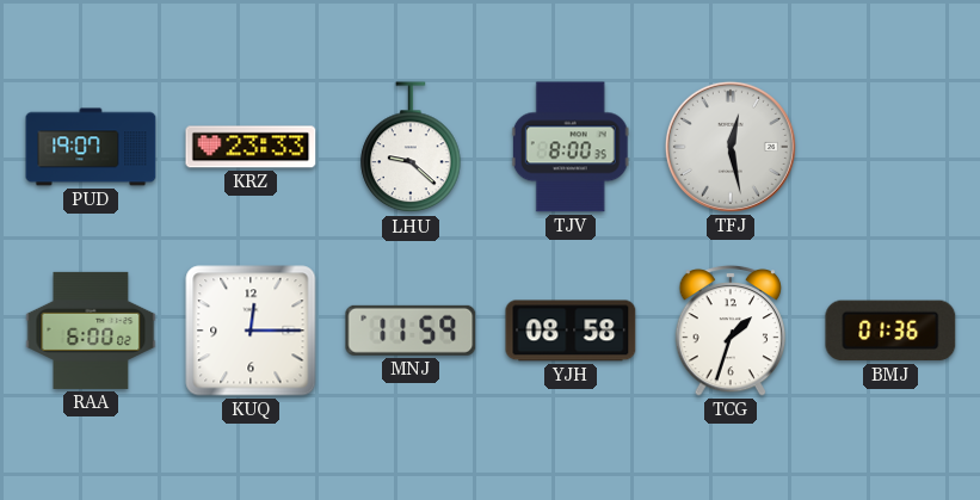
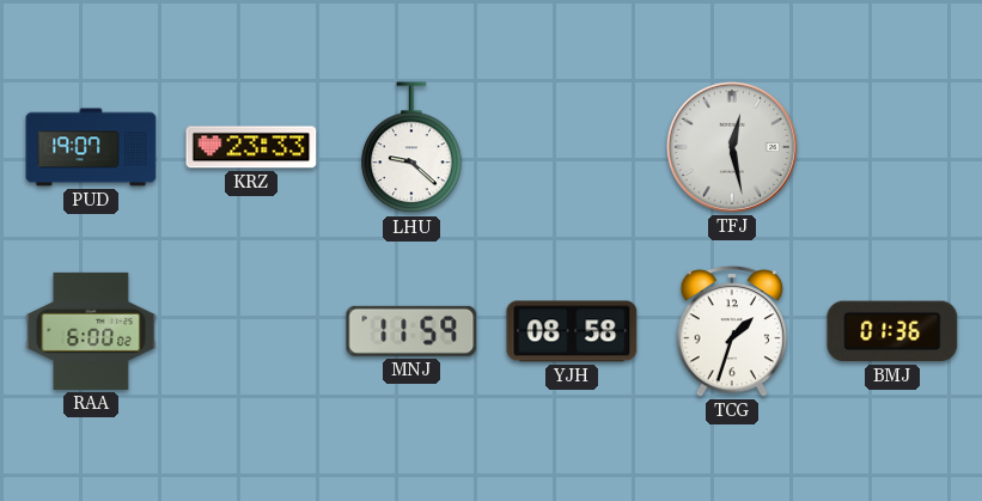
TJV: 8:00 -> none
KUQ: 12:15 -> none
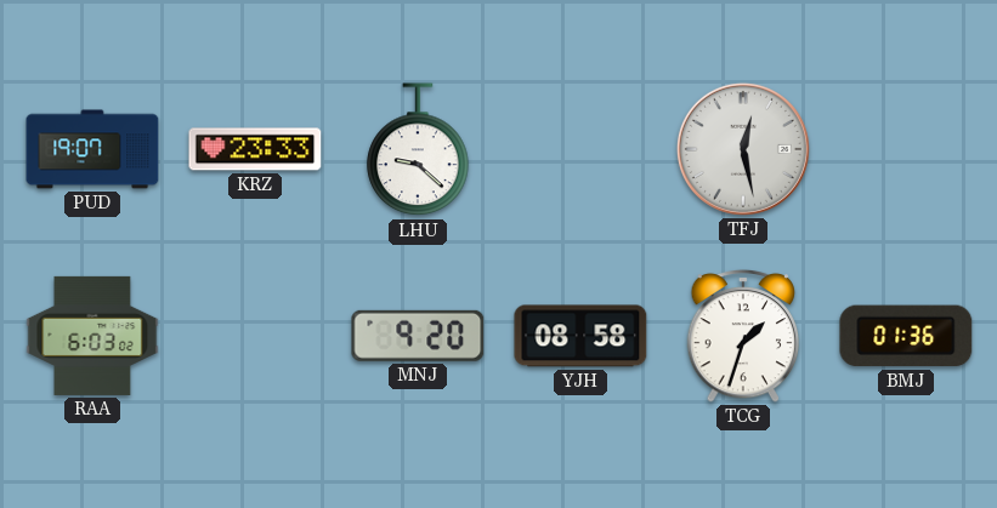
RAA: 6:00 -> 6:03
MNJ: 11:59 -> 9:20
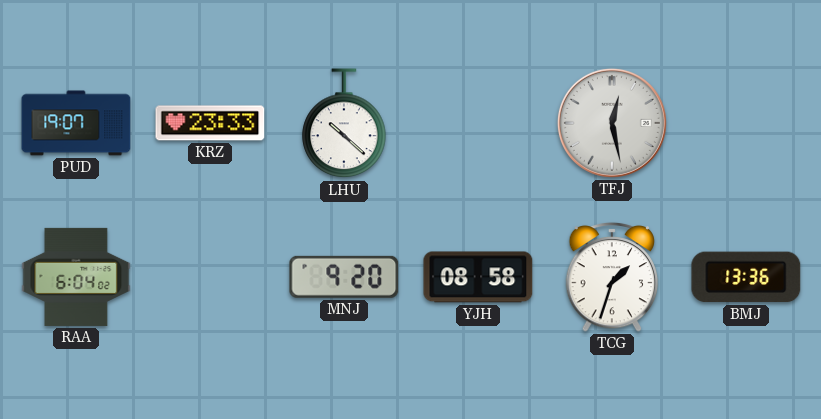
LHU: 9:22 -> 10:22
RAA: 6:03 -> 6:04
BMJ: 01:36 -> 13:36
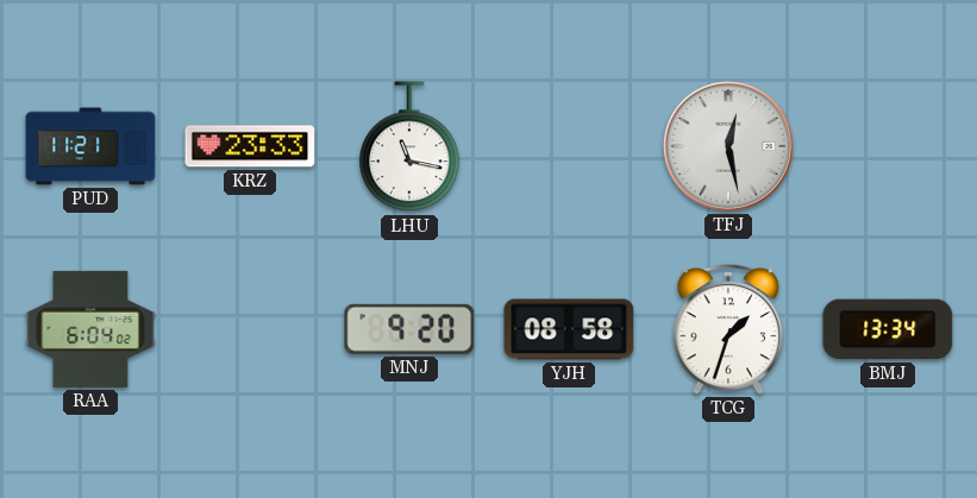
PUD: 19:07 -> 11:21
LHU: 10:22 -> 11:17
BMJ: 13:36 -> 13:34
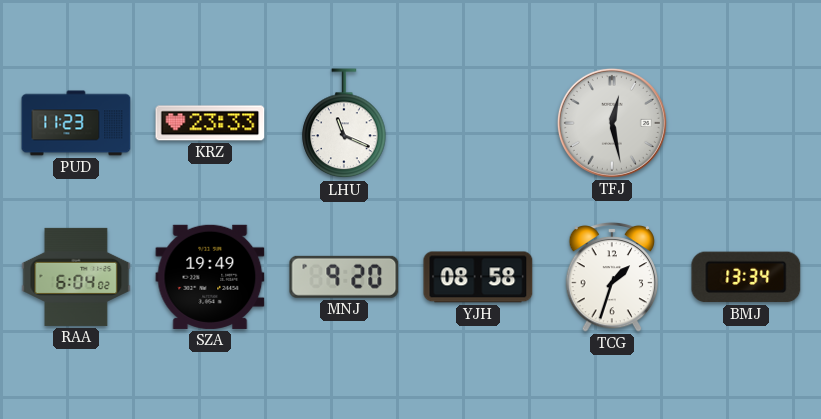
PUD: 11:21 -> 11:23
LHU: 11:17 -> 11:19
SZA: none -> 19:49
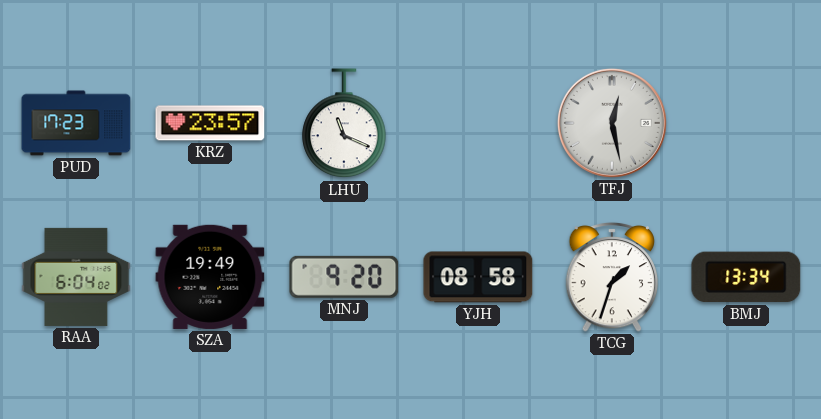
PUD: 11:23 -> 17:23
KRZ: 23:33 -> 23:57
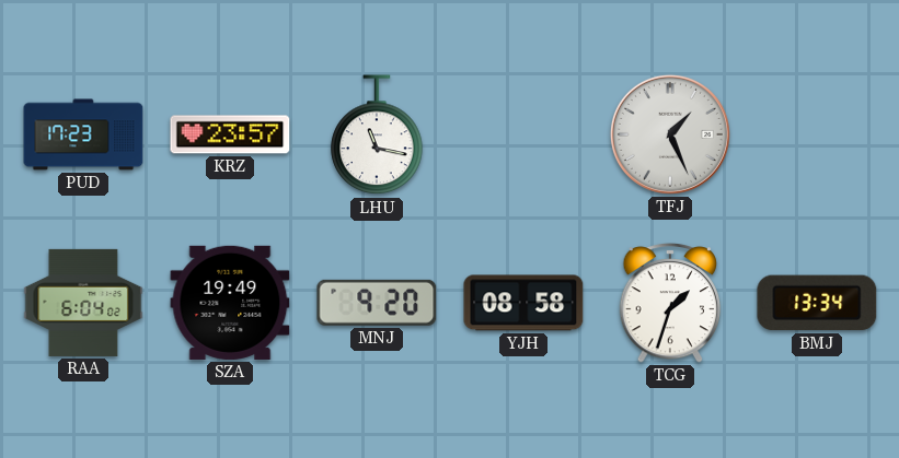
LHU: 11:19 -> 11:17
TFJ: 12:28 -> 1:26
